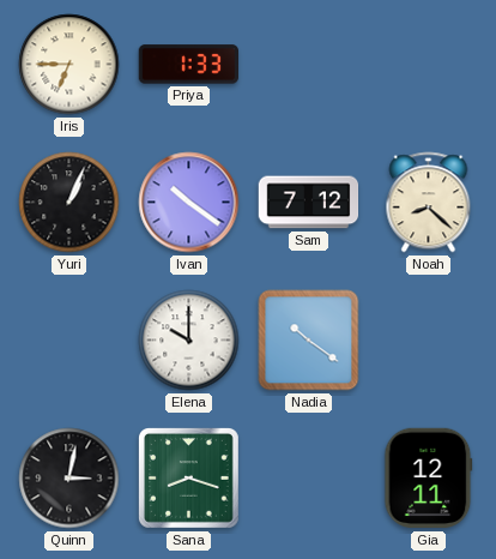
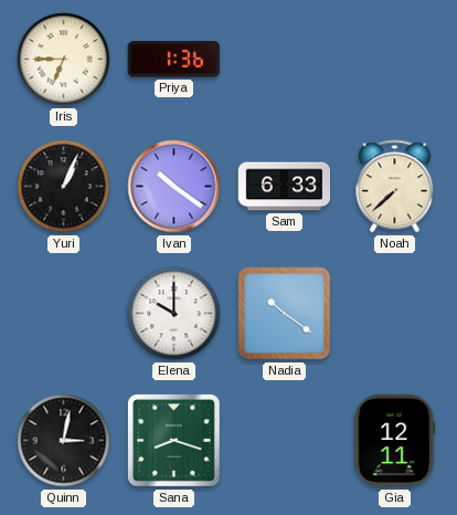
Priya: 1:33 -> 1:36
Sam: 7:12 -> 6:33
Noah: 8:22 -> 7:38
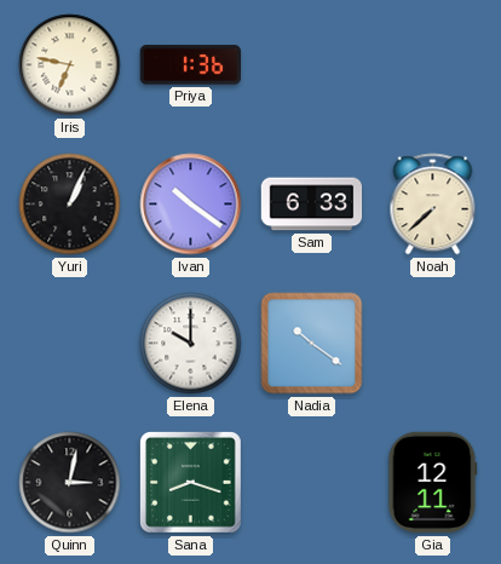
Iris: 6:45 -> 6:47
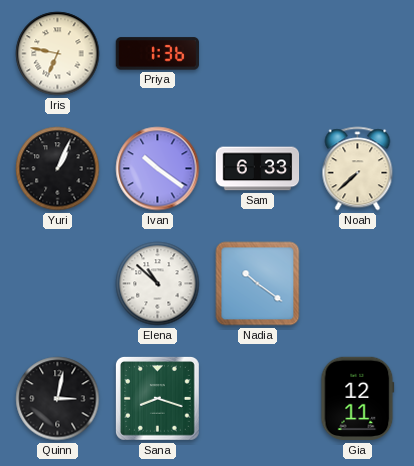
Elena: 10:00 -> 10:52
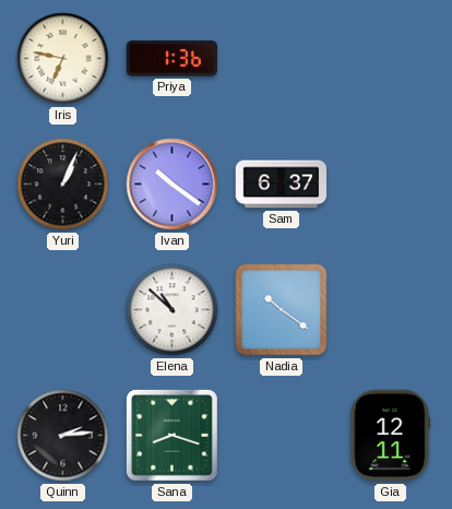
Sam: 6:33 -> 6:37
Noah: 7:38 -> none
Quinn: 3:02 -> 2:14
